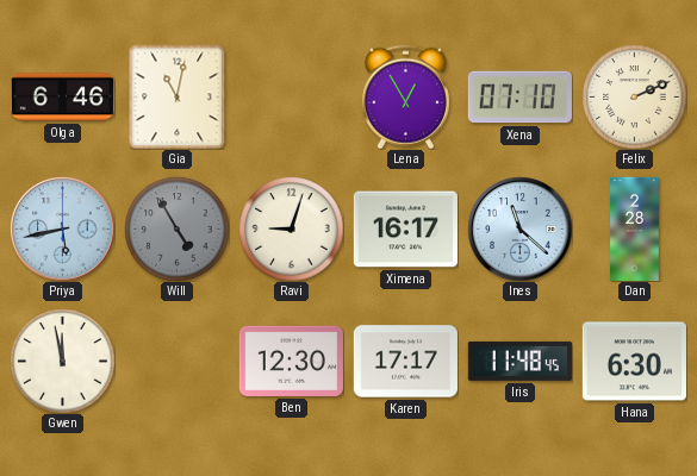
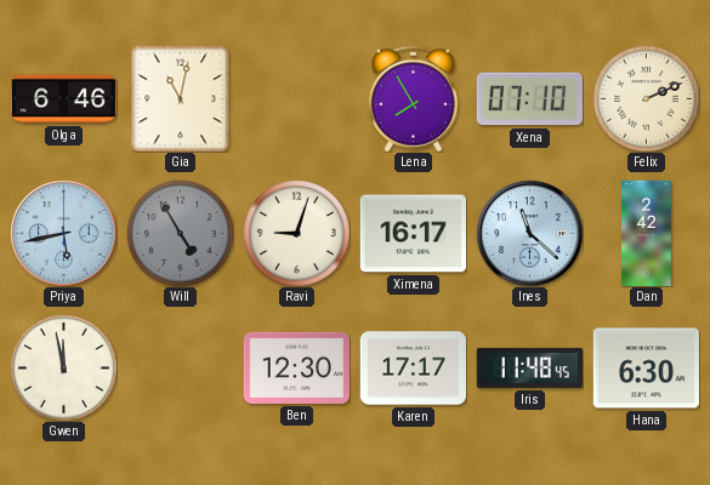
Lena: 12:55 -> 7:55
Dan: 2:28 -> 2:42
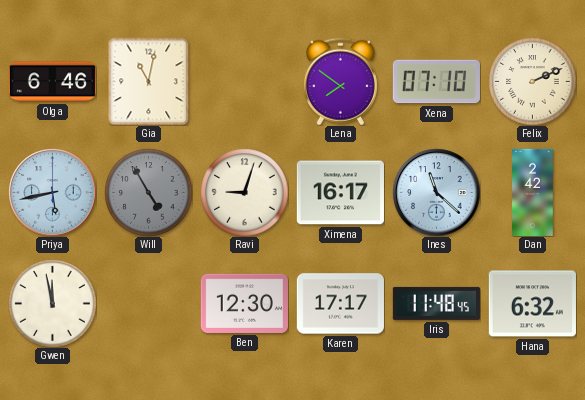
Lena: 7:55 -> 7:51
Hana: 6:30 -> 6:32
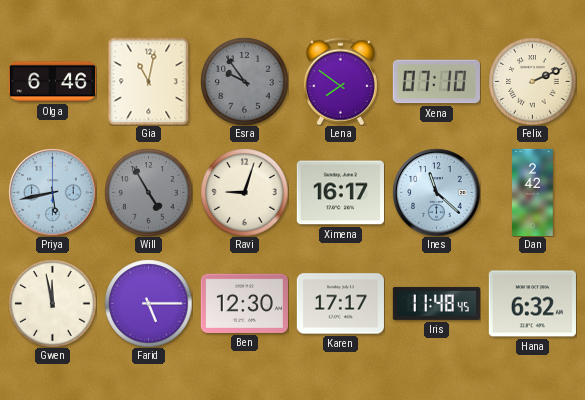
Esra: none -> 9:54
Farid: none -> 5:15
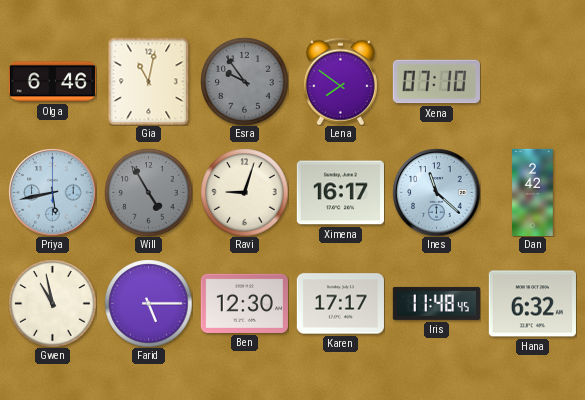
Felix: 2:11 -> none
Gwen: 11:58 -> 10:58
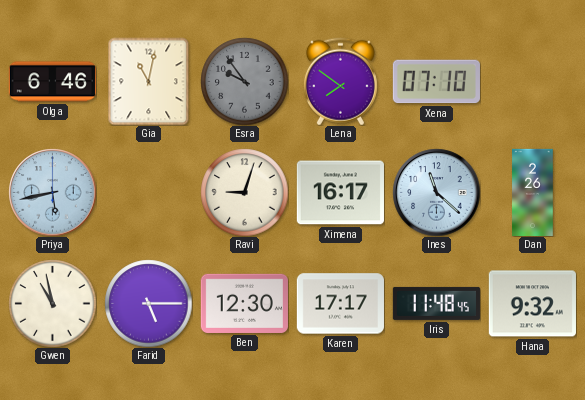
Will: 4:55 -> none
Dan: 2:42 -> 2:26
Hana: 6:32 -> 9:32
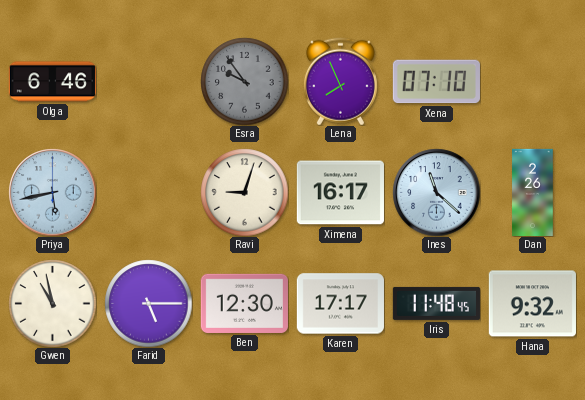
Gia: 11:02 -> none
Lena: 7:51 -> 7:56
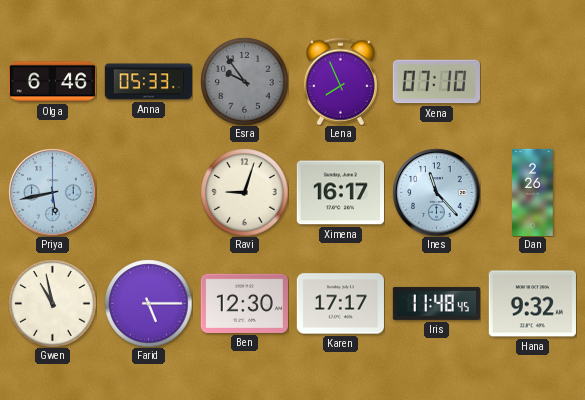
Anna: none -> 05:33
Ines: 11:22 -> 11:23
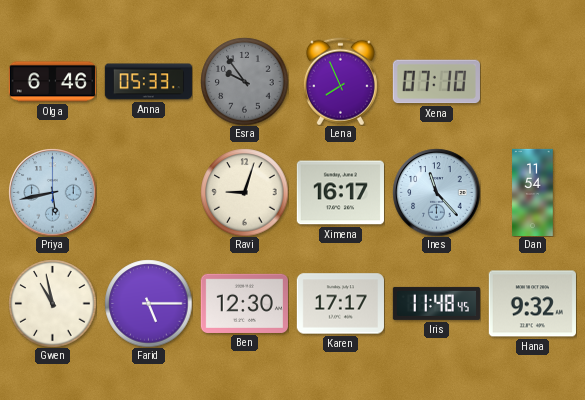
Dan: 2:26 -> 11:54
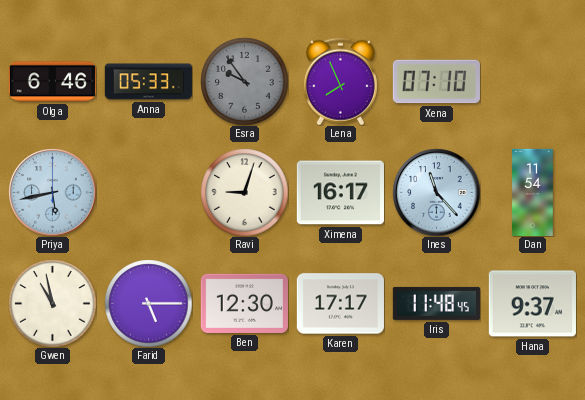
Hana: 9:32 -> 9:37
